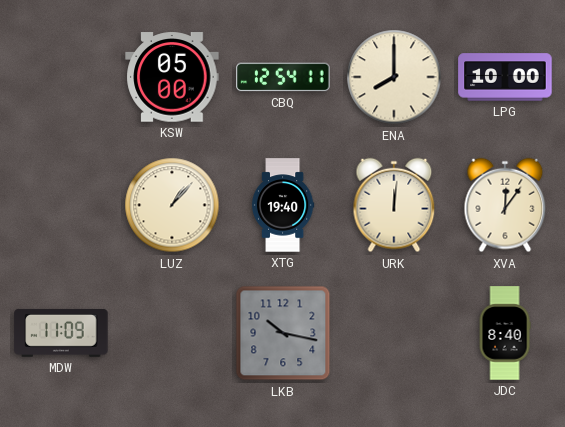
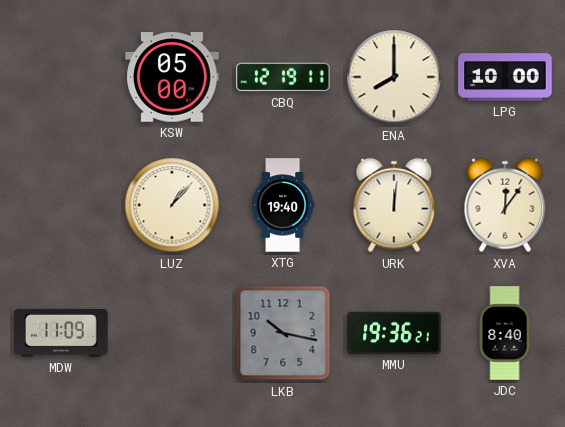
CBQ: 12:54 -> 12:19
MMU: none -> 19:36
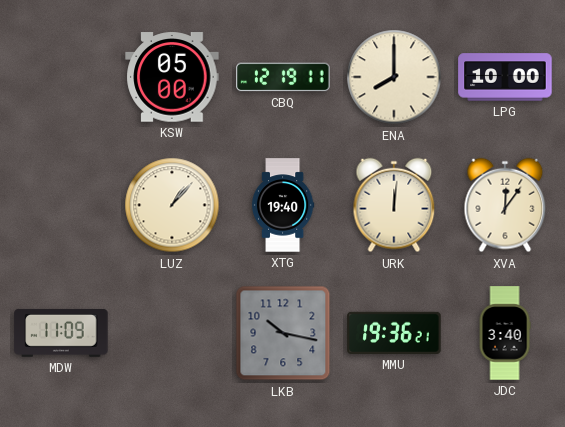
JDC: 8:40 -> 3:40
